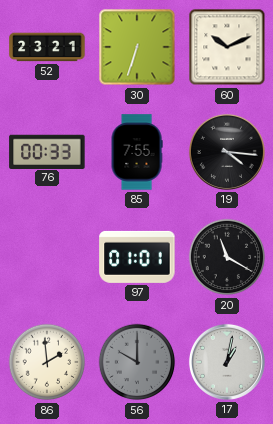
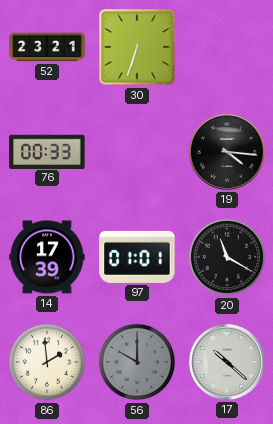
60: 10:11 -> none
85: 7:55 -> none
14: none -> 17:39
17: 1:02 -> 10:22
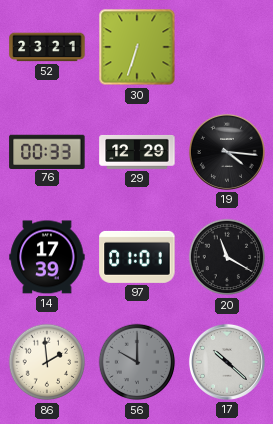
29: none -> 12:29
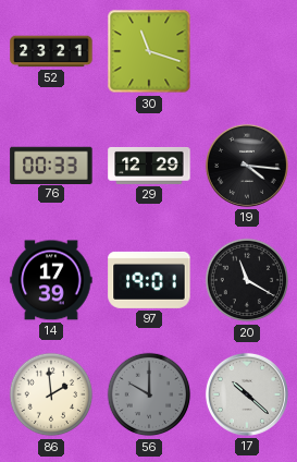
30: 6:33 -> 11:18
97: 01:01 -> 19:01
